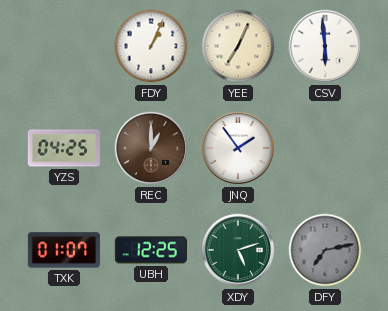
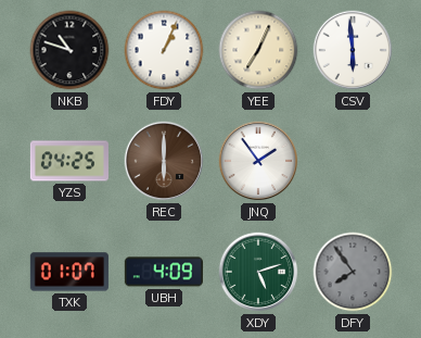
NKB: none -> 10:48
REC: 1:00 -> 6:00
UBH: 12:25 -> 4:09
DFY: 7:13 -> 7:54
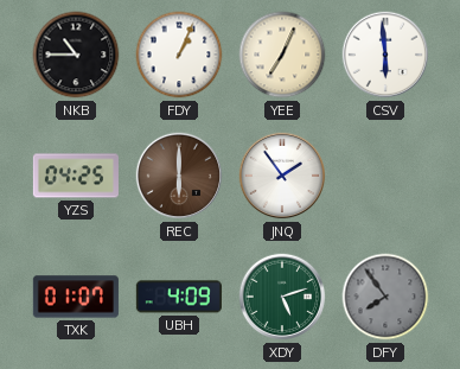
NKB: 10:48 -> 10:45
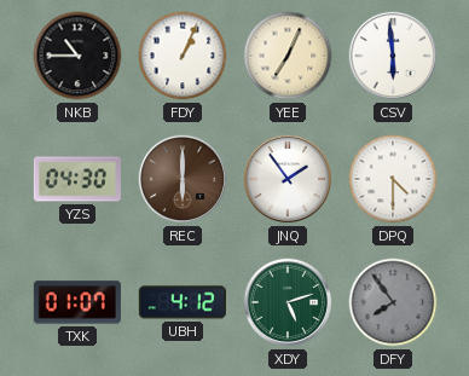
YZS: 04:25 -> 04:30
DPQ: none -> 4:30
UBH: 4:09 -> 4:12
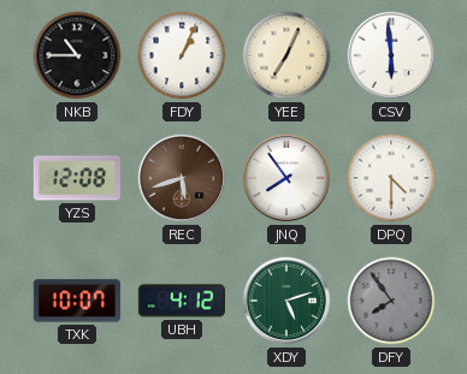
YZS: 04:30 -> 12:08
REC: 6:00 -> 5:42
JNQ: 1:54 -> 7:54
TXK: 01:07 -> 10:07
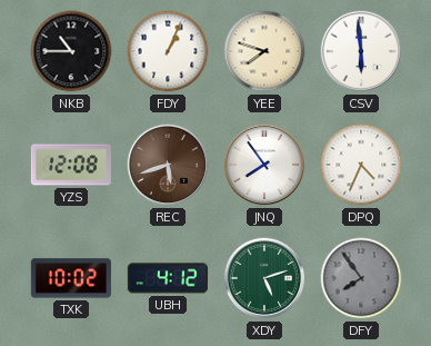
YEE: 7:04 -> 7:48
DPQ: 4:30 -> 4:34
TXK: 10:07 -> 10:02
